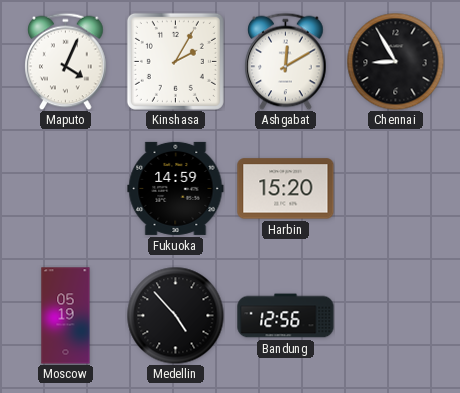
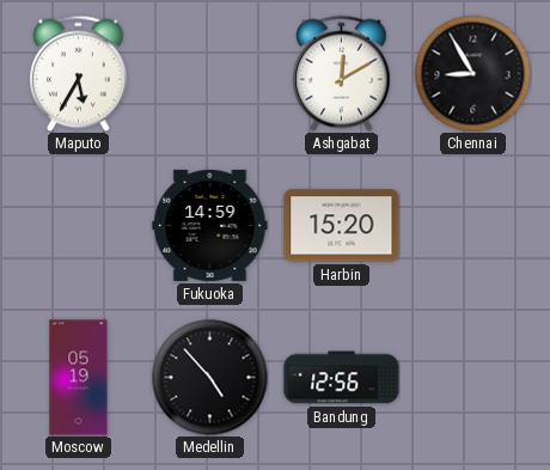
Maputo: 4:04 -> 5:35
Kinshasa: 2:05 -> none
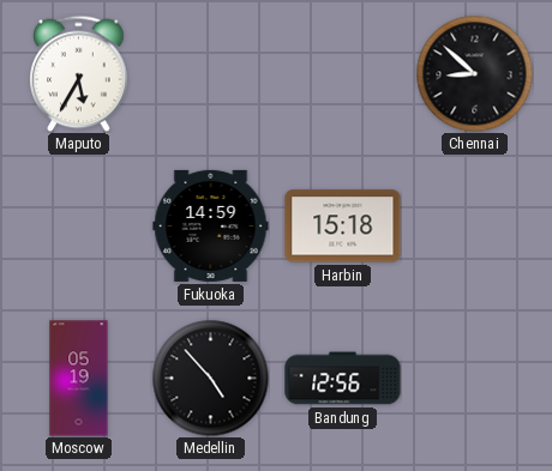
Ashgabat: 12:10 -> none
Chennai: 8:55 -> 8:52
Harbin: 15:20 -> 15:18
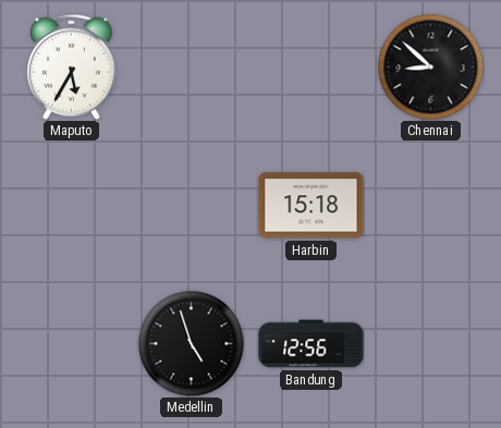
Fukuoka: 14:59 -> none
Moscow: 05:19 -> none
Medellin: 4:53 -> 4:57
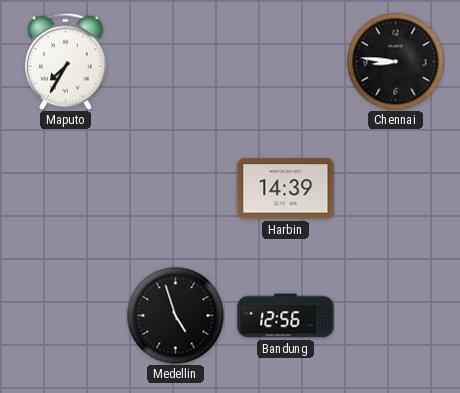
Maputo: 5:35 -> 7:35
Chennai: 8:52 -> 8:46
Harbin: 15:18 -> 14:39
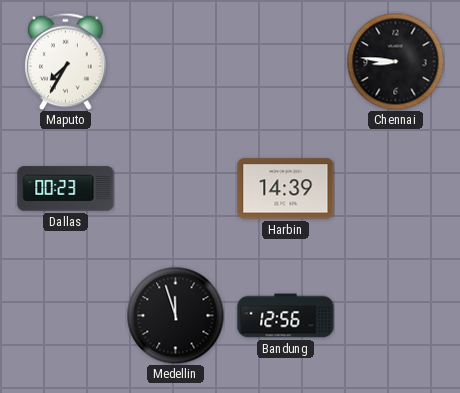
Dallas: none -> 00:23
Medellin: 4:57 -> 11:57
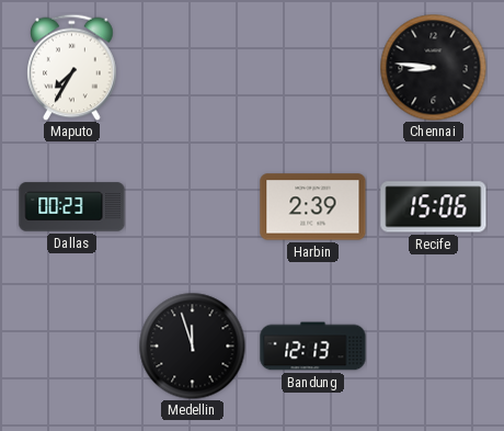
Harbin: 14:39 -> 2:39
Recife: none -> 15:06
Bandung: 12:56 -> 12:13
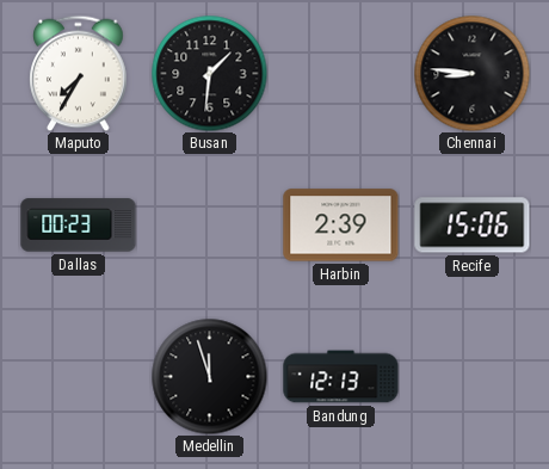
Busan: none -> 1:31
